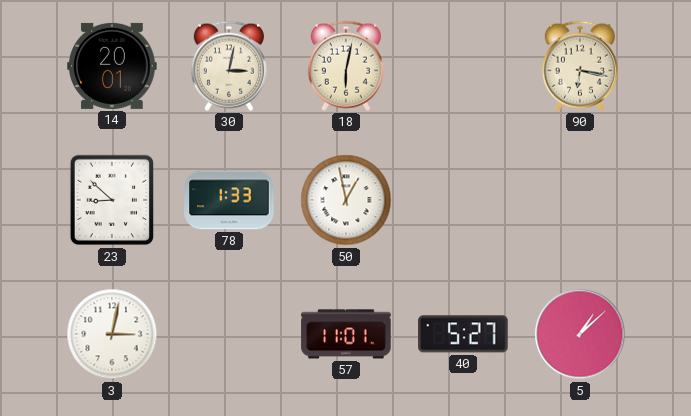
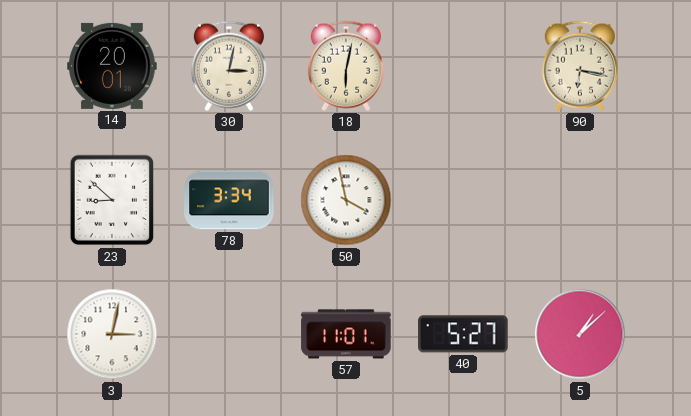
78: 1:33 -> 3:34
50: 12:58 -> 3:58
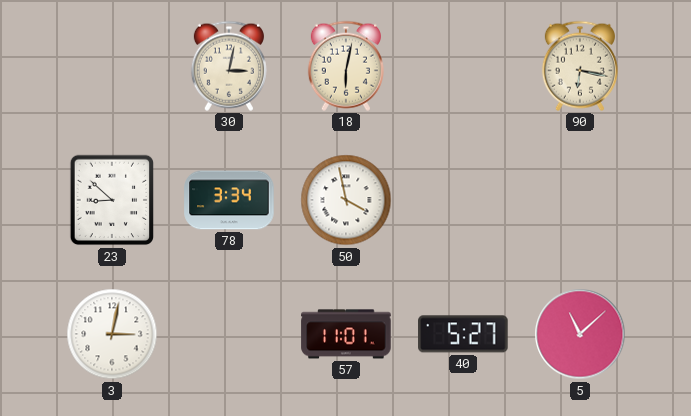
14: 20:01 -> none
5: 1:08 -> 11:08
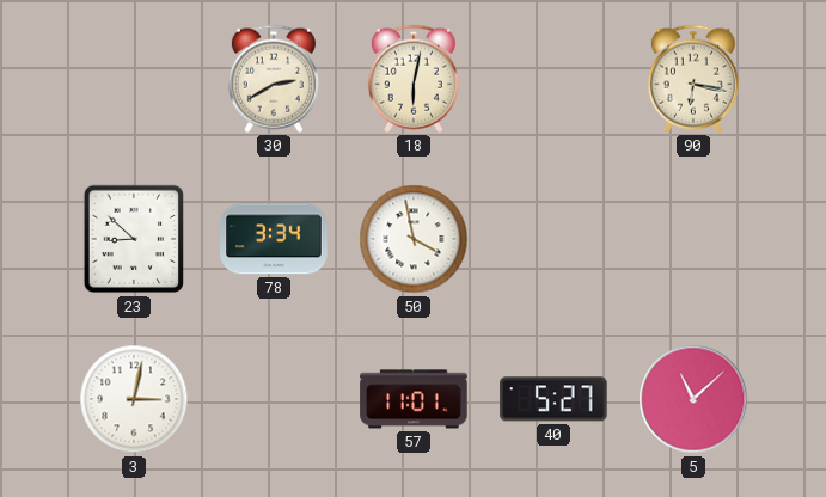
30: 3:02 -> 2:40
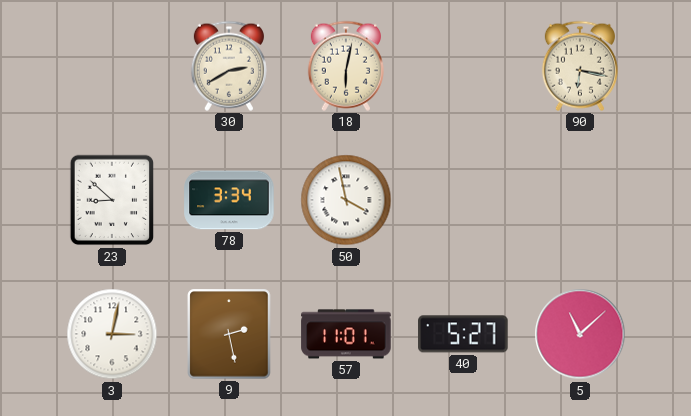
9: none -> 2:28
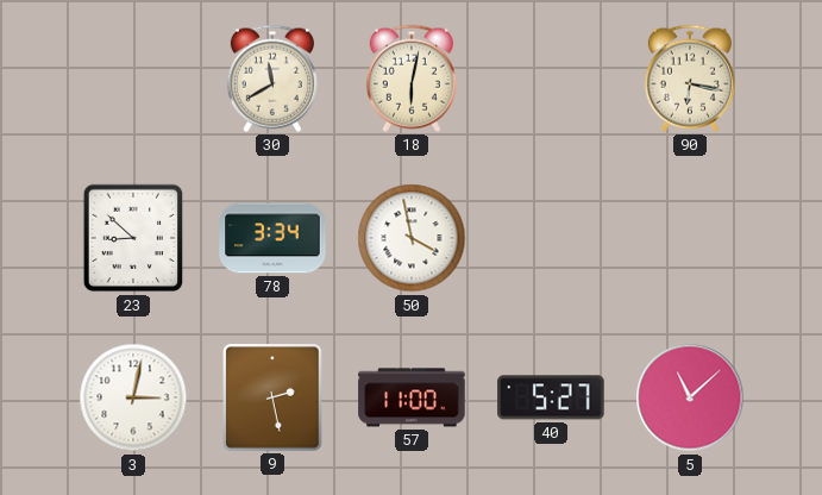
30: 2:40 -> 11:40
57: 11:01 -> 11:00
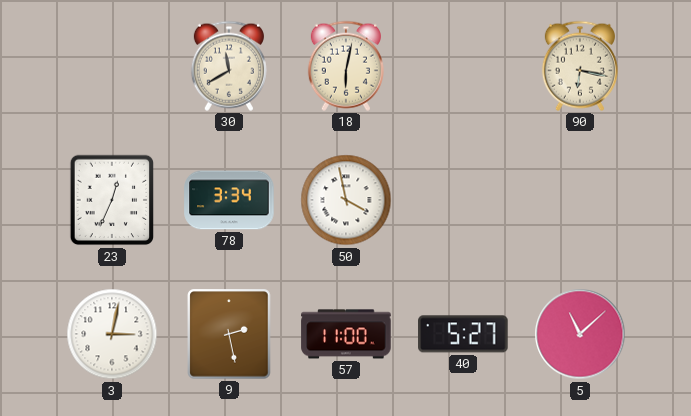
23: 8:52 -> 12:34
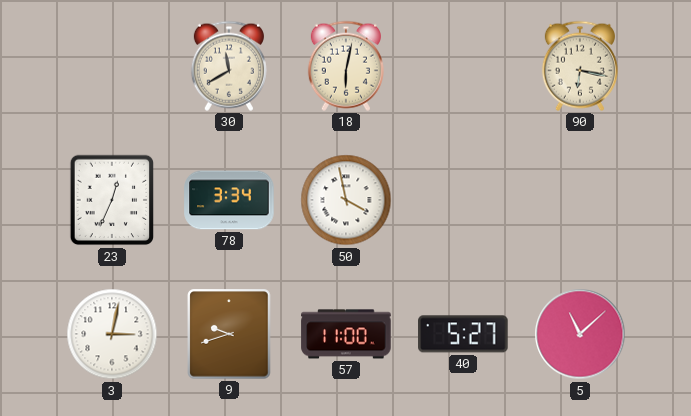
9: 2:28 -> 9:42
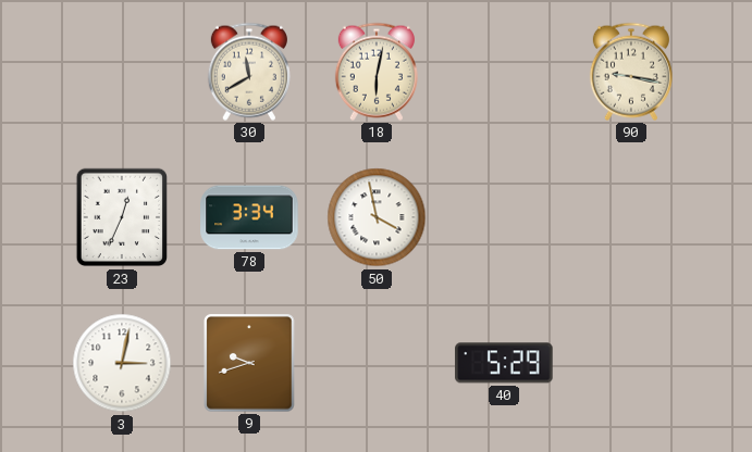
90: 6:17 -> 9:17
57: 11:00 -> none
40: 5:27 -> 5:29
5: 11:08 -> none
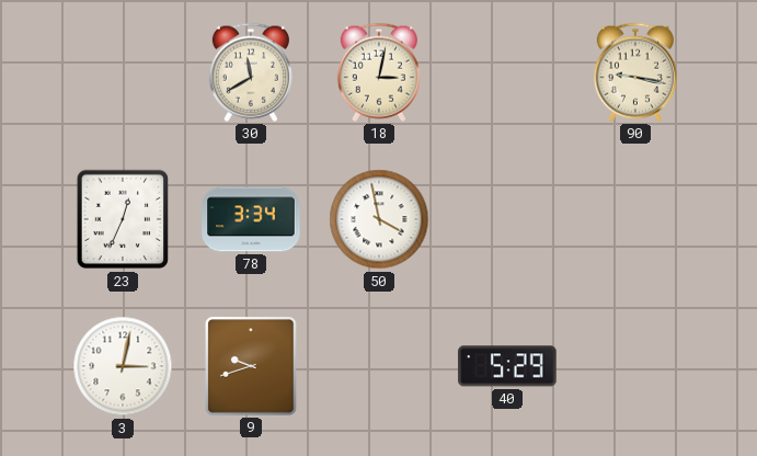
18: 6:02 -> 3:02
